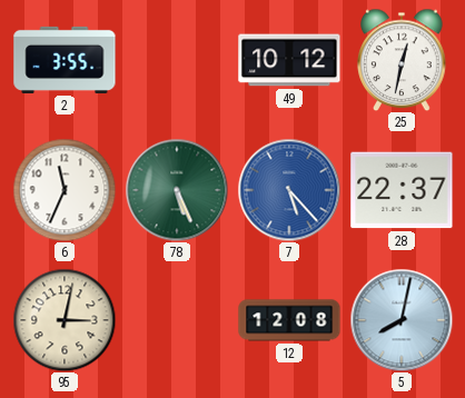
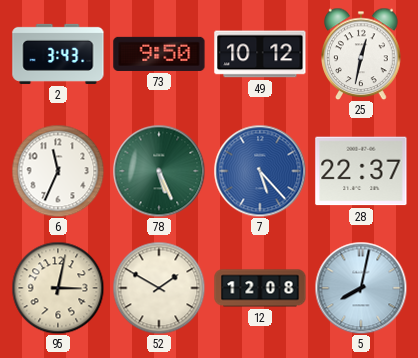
2: 3:55 -> 3:43
73: none -> 9:50
52: none -> 1:50
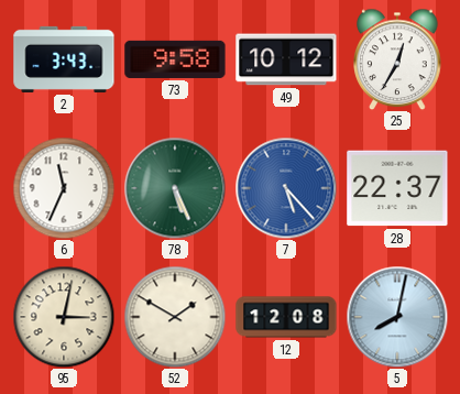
73: 9:50 -> 9:58
25: 12:32 -> 12:35
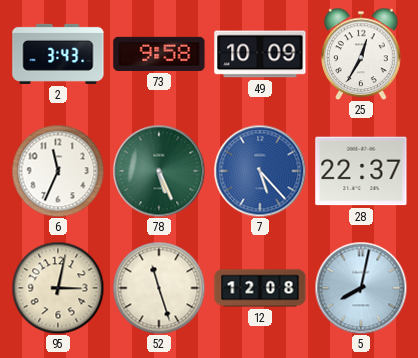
49: 10:12 -> 10:09
52: 1:50 -> 11:27
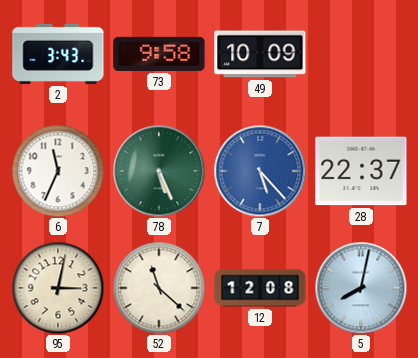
25: 12:35 -> none
52: 11:27 -> 11:22
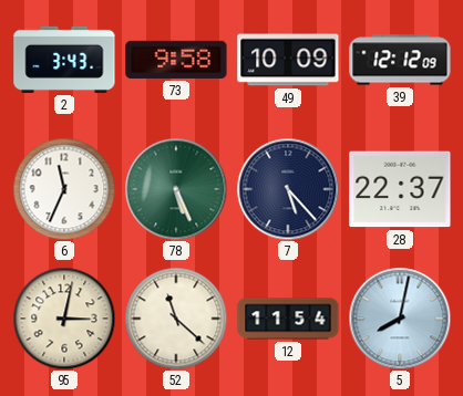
39: none -> 12:12
7 dial: blue -> navy
12: 12:08 -> 11:54
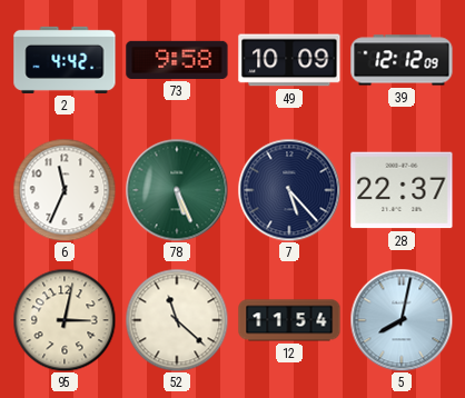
2: 3:43 -> 4:42
